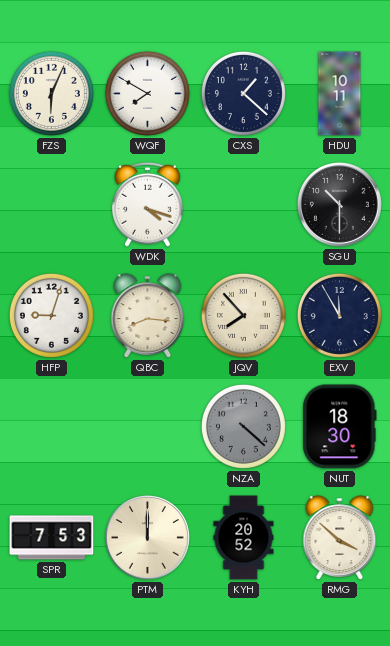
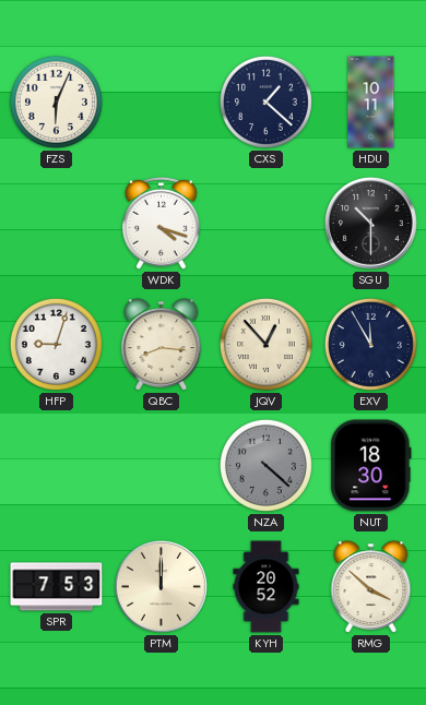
WQF: 7:50 -> none
JQV: 7:53 -> 12:53
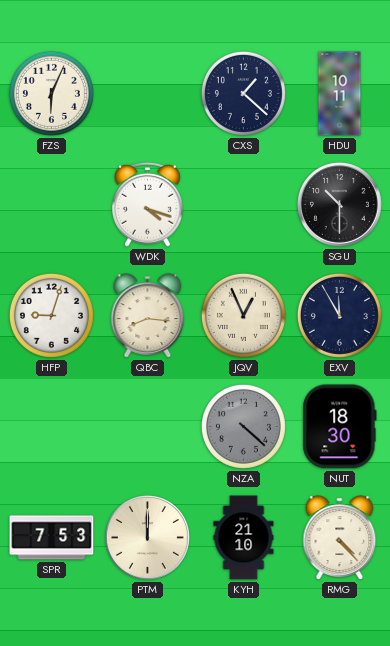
JQV: 12:53 -> 12:56
KYH: 20:52 -> 21:10
RMG: 3:52 -> 4:23
